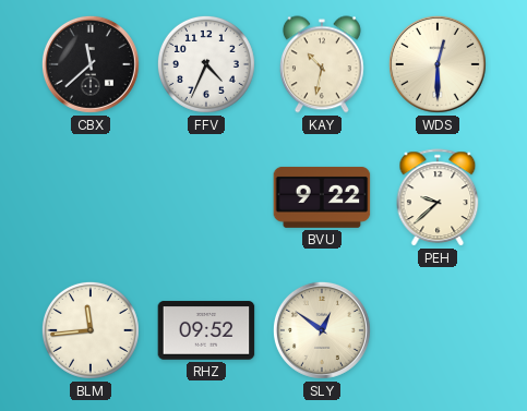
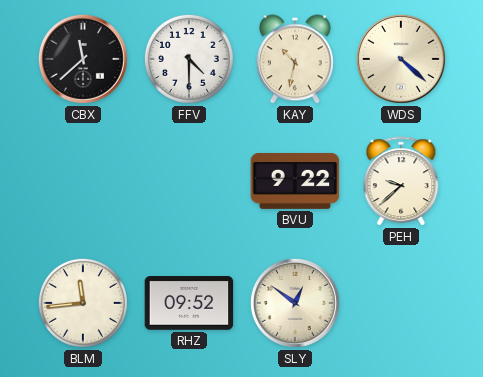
FFV: 4:34 -> 4:30
WDS: 12:30 -> 4:22
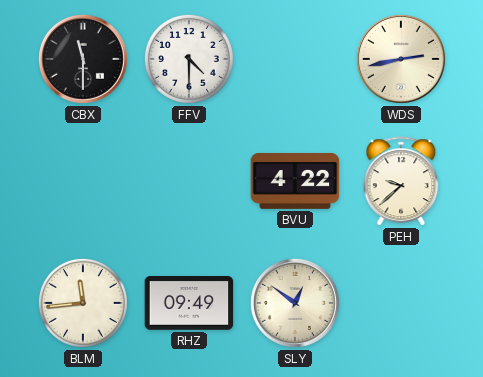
CBX: 11:38 -> 11:30
KAY: 10:32 -> none
WDS: 4:22 -> 2:43
BVU: 9:22 -> 4:22
RHZ: 09:52 -> 09:49
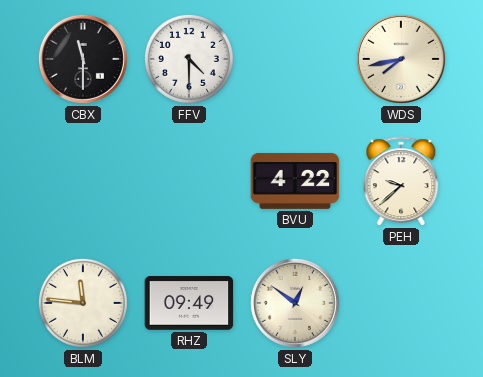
WDS: 2:43 -> 7:43
BLM: 11:44 -> 11:46
